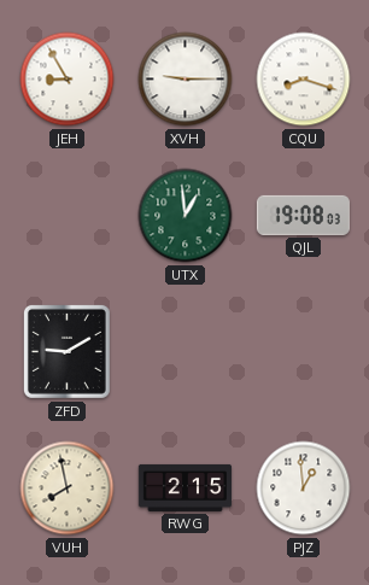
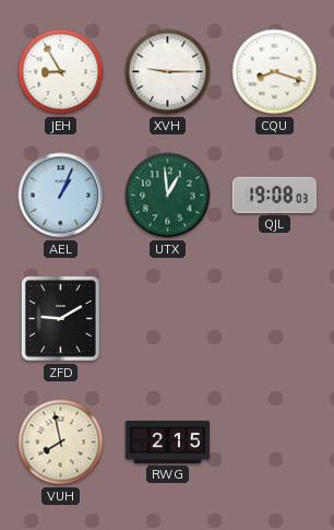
AEL: none -> 1:04
PJZ: 12:59 -> none
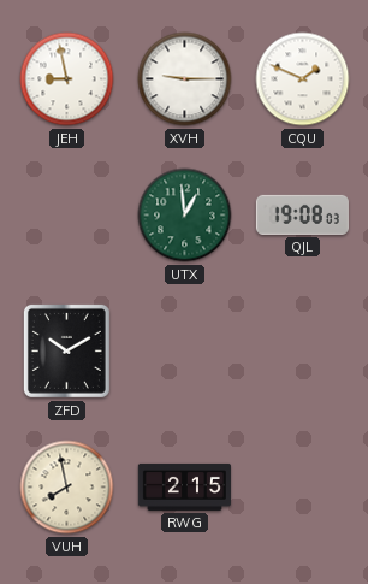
JEH: 8:55 -> 8:58
CQU: 8:18 -> 1:49
AEL: 1:04 -> none
ZFD: 9:10 -> 10:10
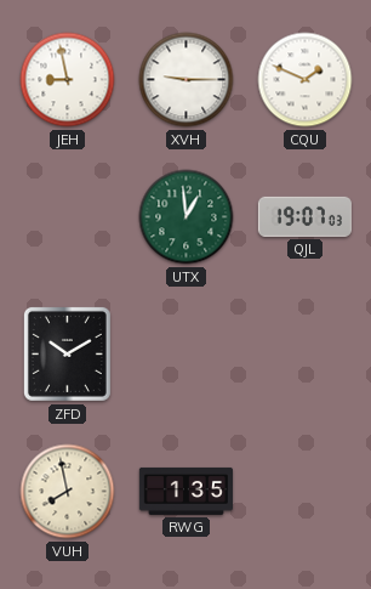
QJL: 19:08 -> 19:07
RWG: 2:15 -> 1:35
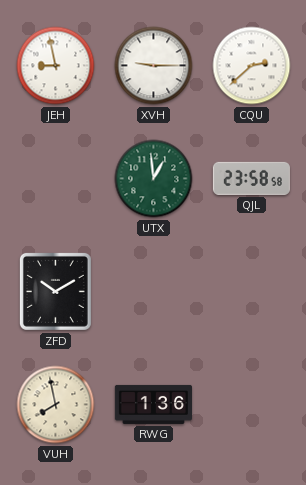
CQU: 1:49 -> 2:38
QJL: 19:07 -> 23:58
RWG: 1:35 -> 1:36
